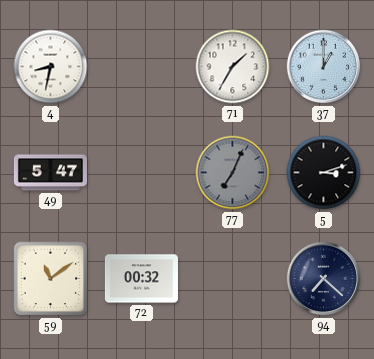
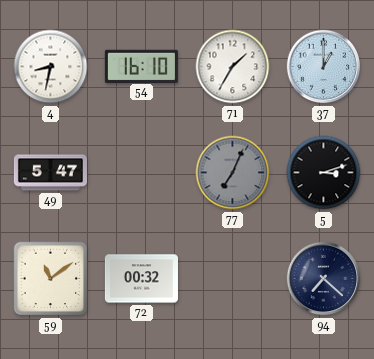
54: none -> 16:10
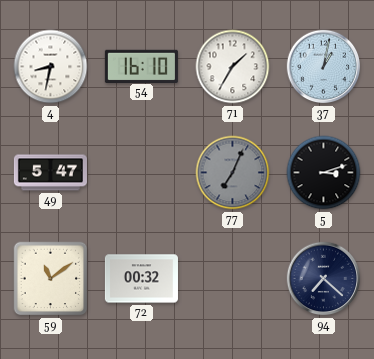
37: 1:00 -> 1:02
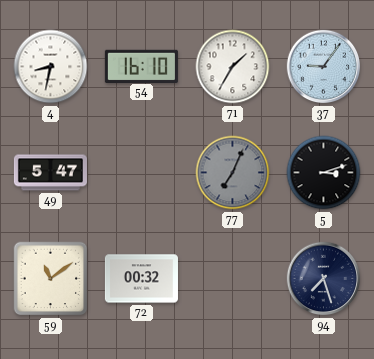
37: 1:02 -> 9:06
94: 7:22 -> 7:27
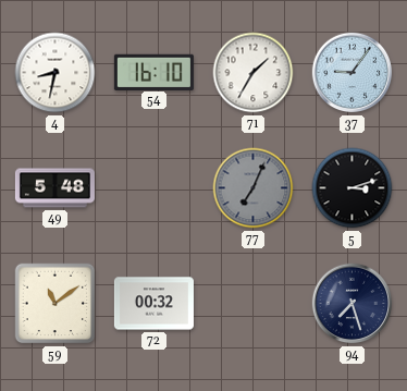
49: 5:47 -> 5:48
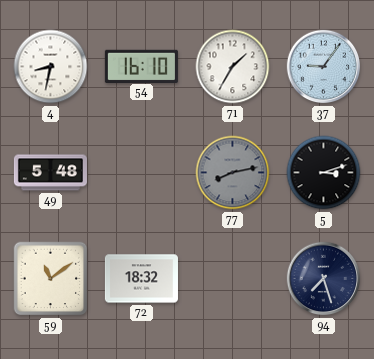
77: 7:04 -> 8:13
72: 00:32 -> 18:32
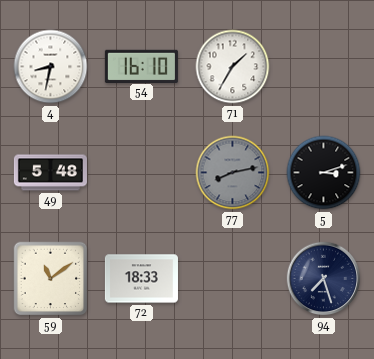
37: 9:06 -> none
72: 18:32 -> 18:33
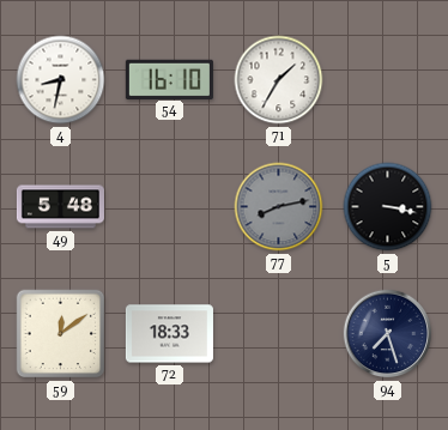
5: 3:12 -> 3:17
59: 11:09 -> 12:09
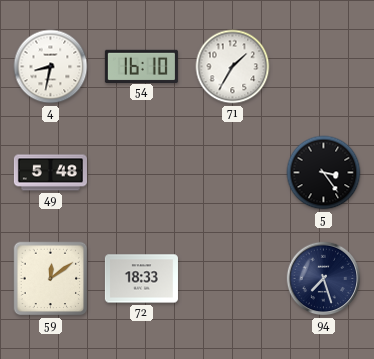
77: 8:13 -> none
5: 3:17 -> 3:24
